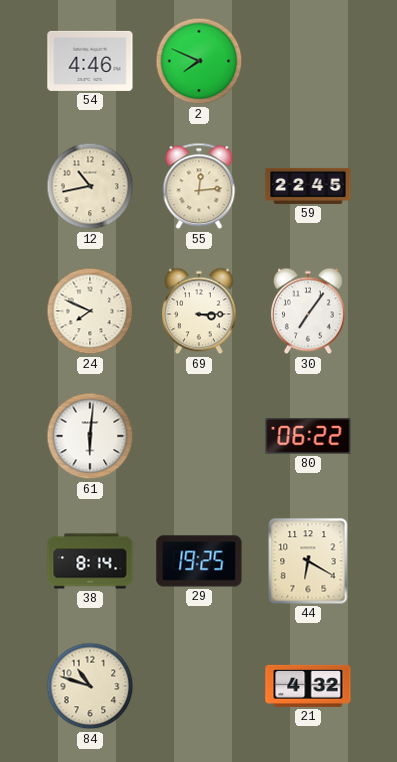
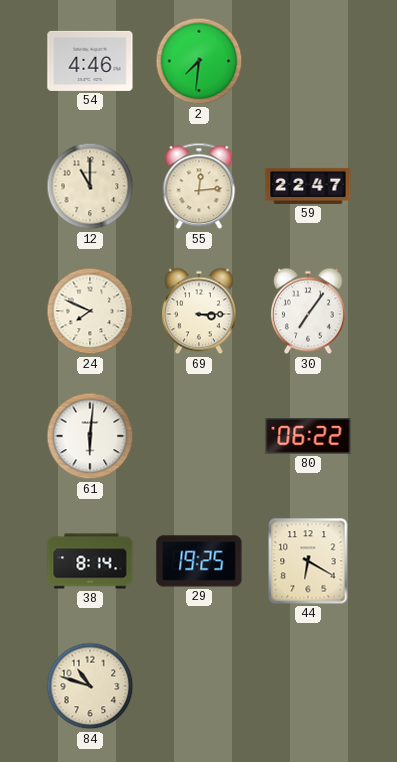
2: 7:49 -> 7:31
12: 10:43 -> 11:00
59: 22:45 -> 22:47
21: 4:32 -> none
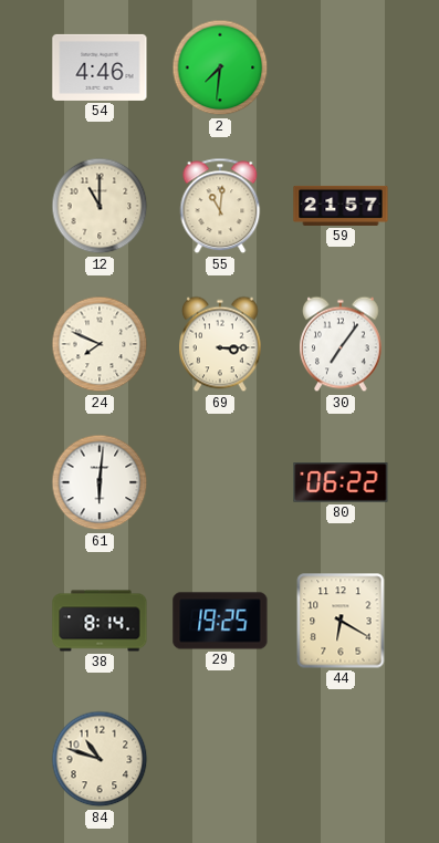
55: 12:14 -> 11:01
59: 22:47 -> 21:57
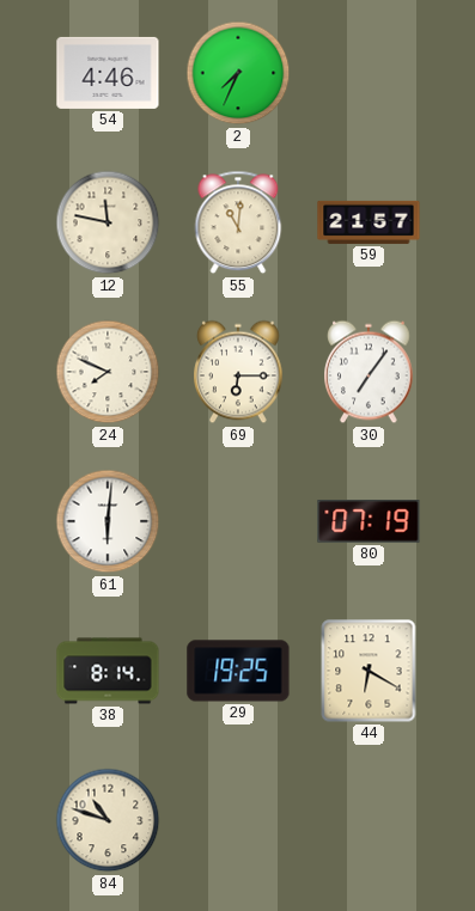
2: 7:31 -> 7:34
12: 11:00 -> 11:47
69: 3:15 -> 6:15
80: 06:22 -> 07:19
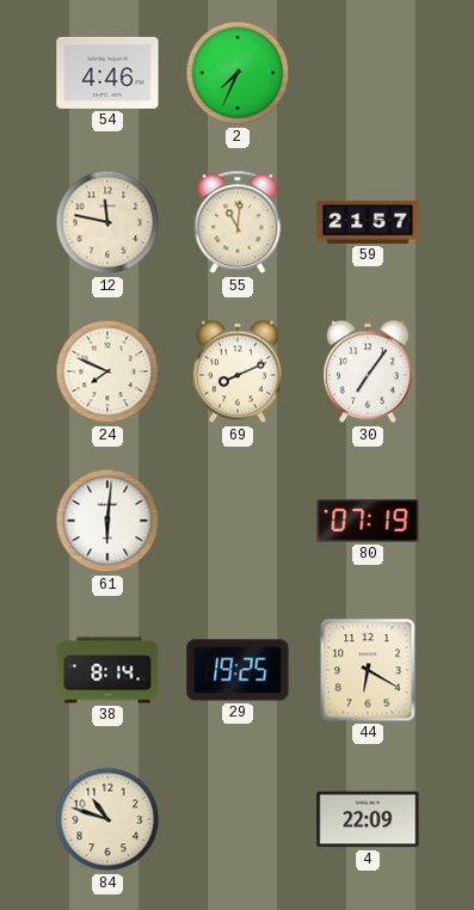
69: 6:15 -> 8:11
4: none -> 22:09
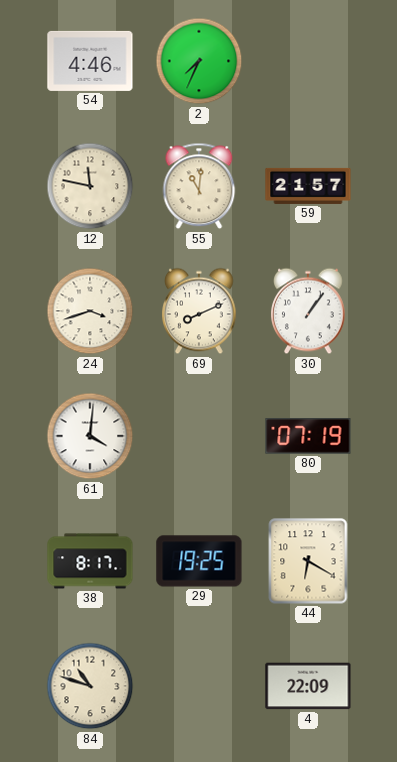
24: 7:49 -> 3:42
30: 7:06 -> 1:06
61: 6:01 -> 4:01
38: 8:14 -> 8:17
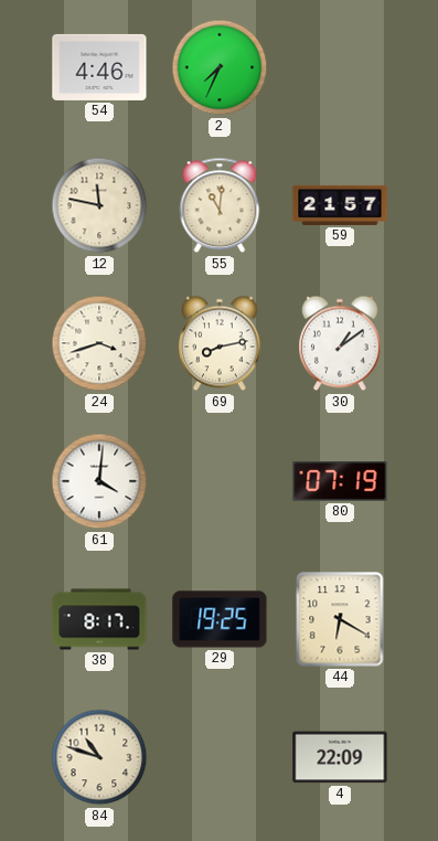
69: 8:11 -> 8:13
30: 1:06 -> 1:09
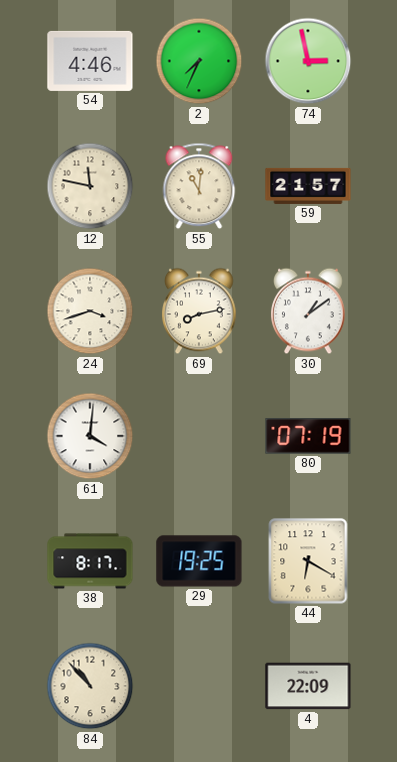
74: none -> 2:58
84: 10:48 -> 10:53
